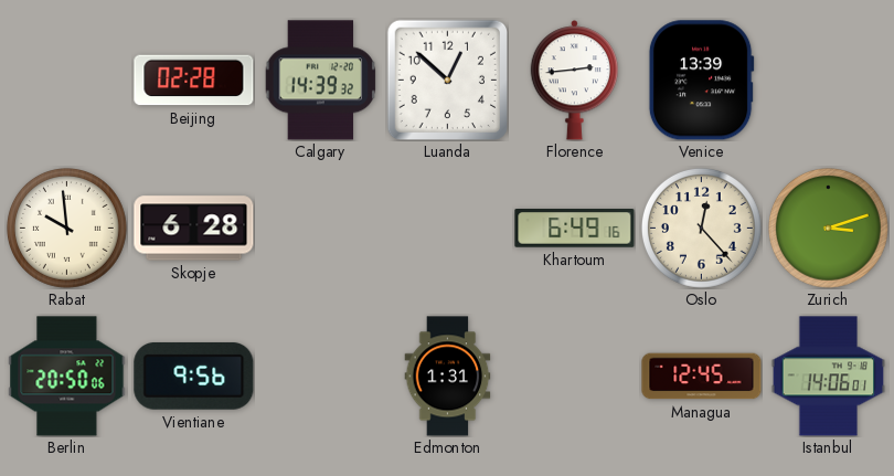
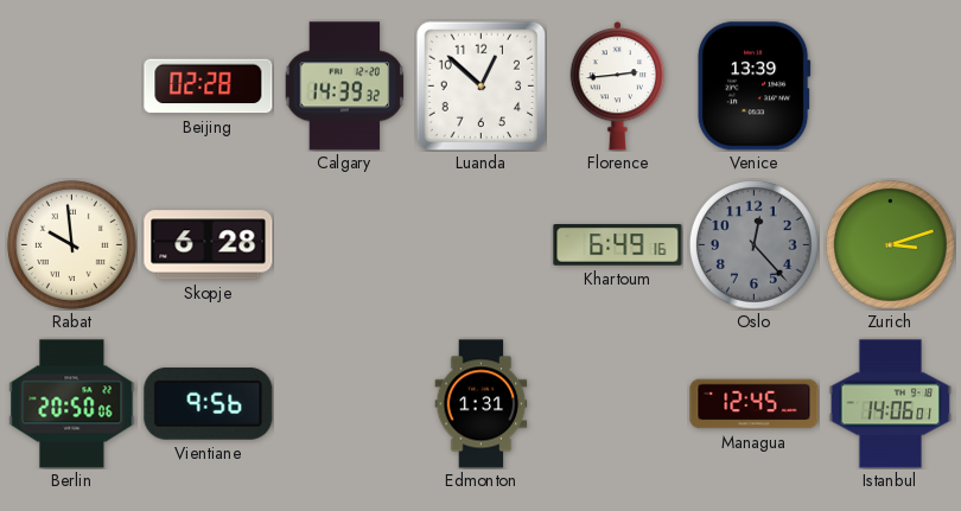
Oslo dial: cream -> grey
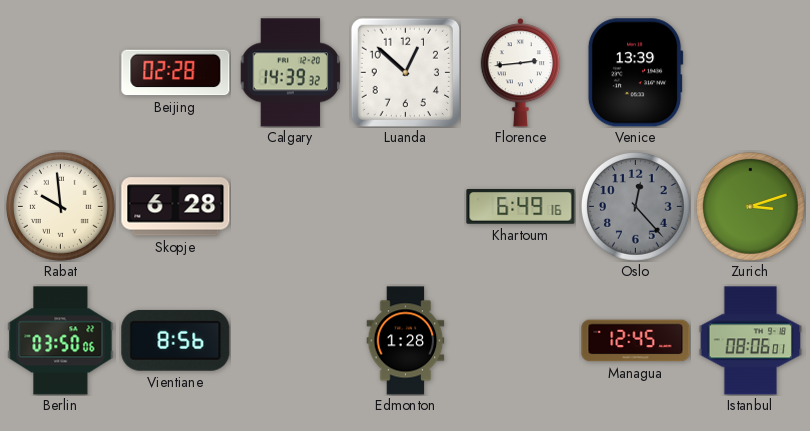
Berlin: 20:50 -> 03:50
Vientiane: 9:56 -> 8:56
Edmonton: 1:31 -> 1:28
Istanbul: 14:06 -> 08:06
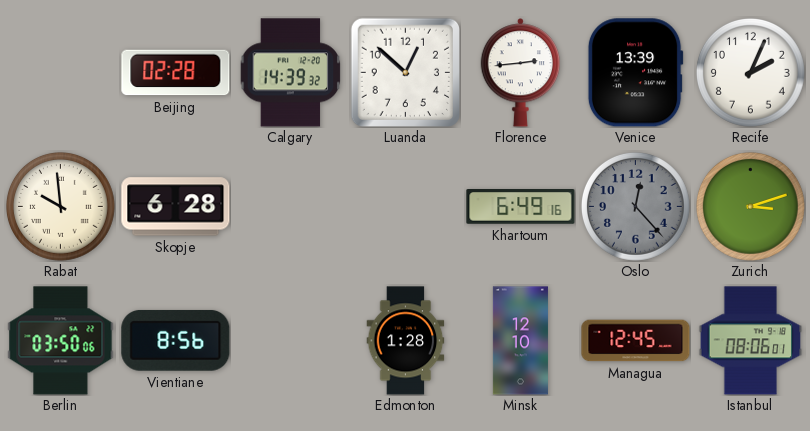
Recife: none -> 2:04
Minsk: none -> 12:10
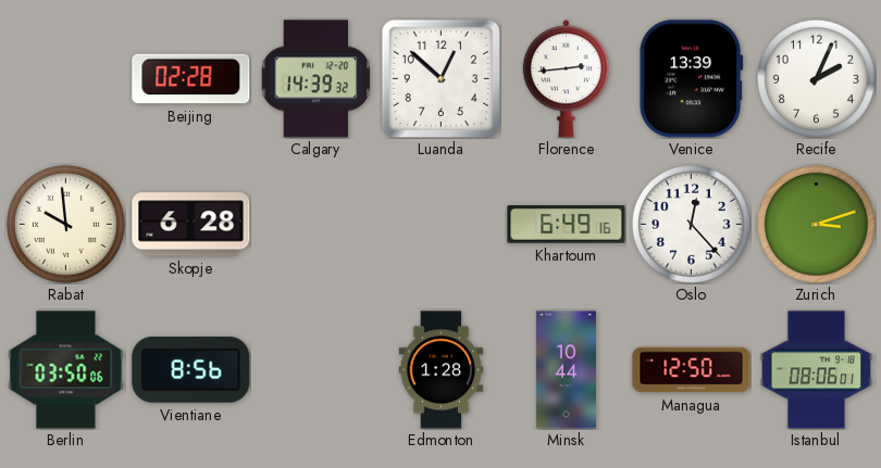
Oslo dial: grey -> white
Minsk: 12:10 -> 10:44
Managua: 12:45 -> 12:50
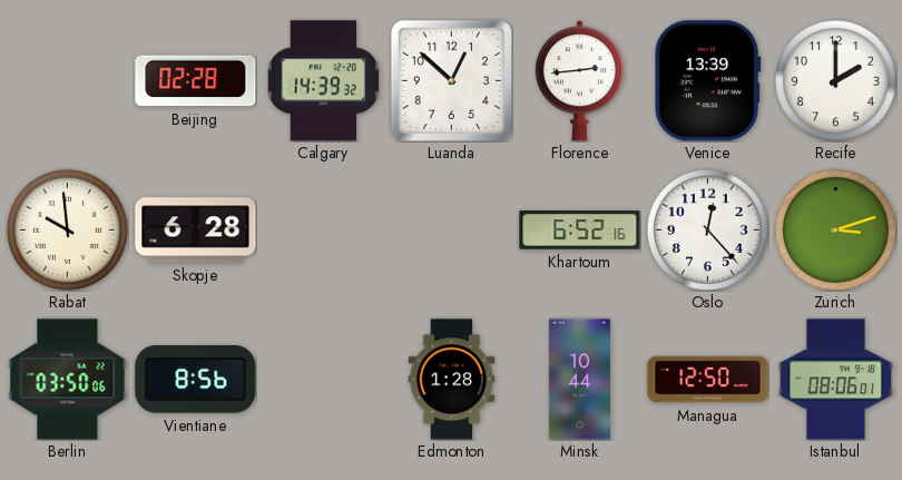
Recife: 2:04 -> 2:00
Khartoum: 6:49 -> 6:52
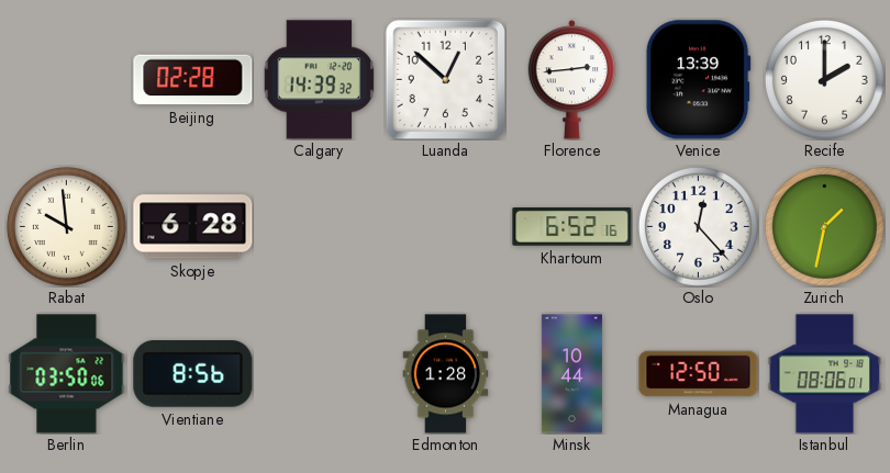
Zurich: 3:12 -> 1:32
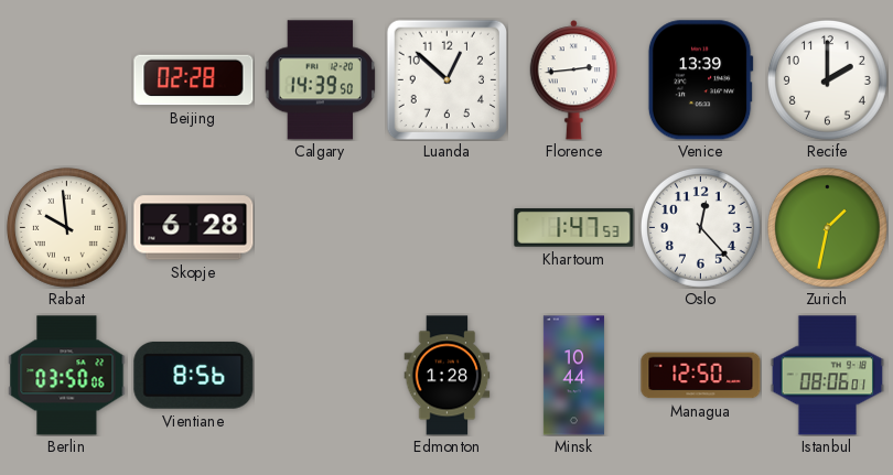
Calgary: 14:39:32 -> 14:39:50
Khartoum: 6:52 -> 1:47
